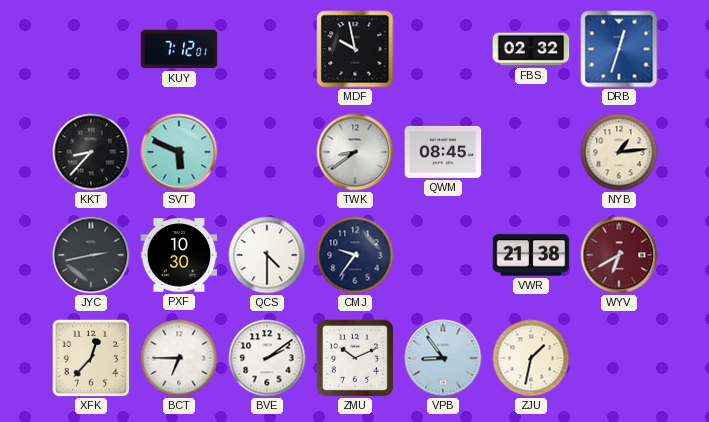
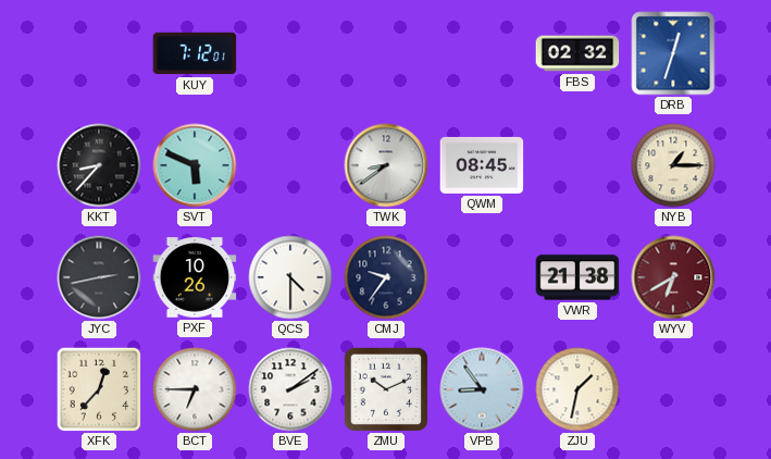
MDF: 9:58 -> none
NYB: 1:14 -> 1:15
PXF: 10:30 -> 10:26
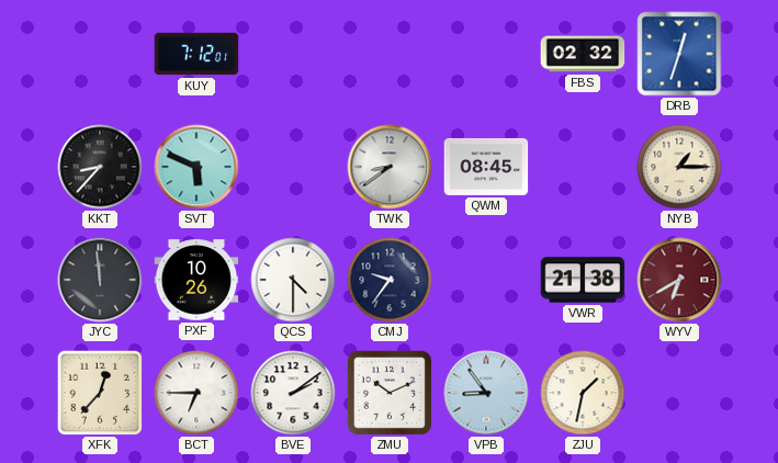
JYC: 2:43 -> 11:59
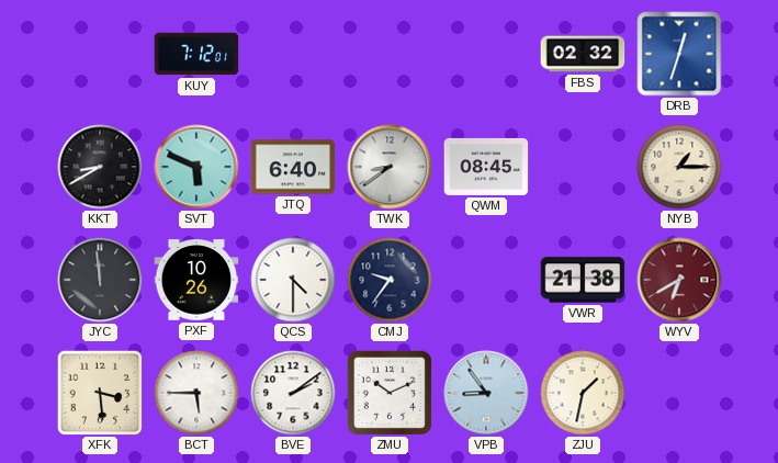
KKT: 8:37 -> 8:40
JTQ: none -> 6:40
XFK: 12:37 -> 3:29
BCT: 6:45 -> 5:45
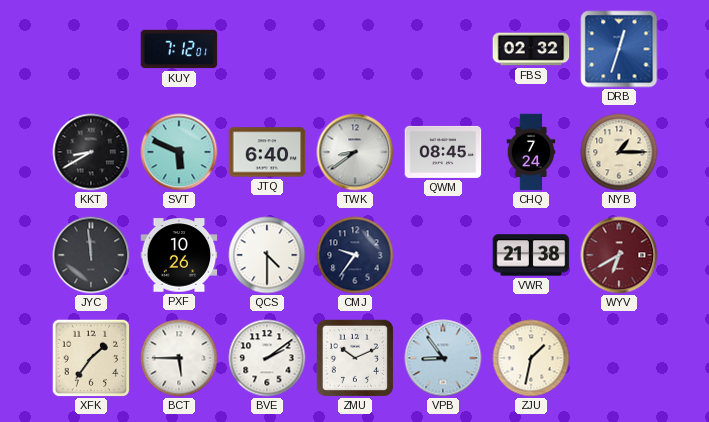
CHQ: none -> 7:24
XFK: 3:29 -> 1:36
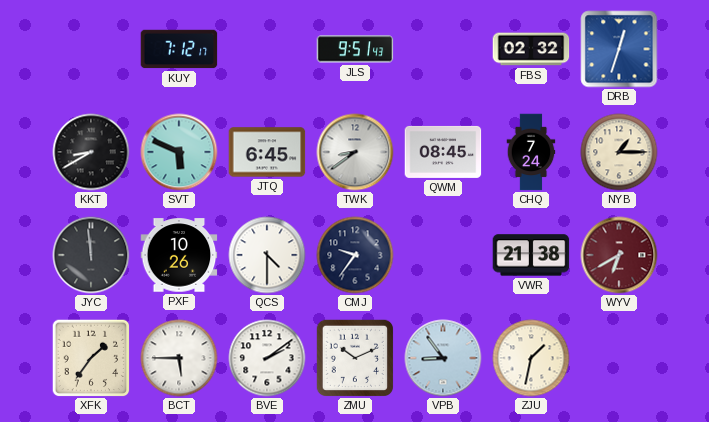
KUY: 7:12:01 -> 7:12:17
JLS: none -> 9:51
JTQ: 6:40 -> 6:45
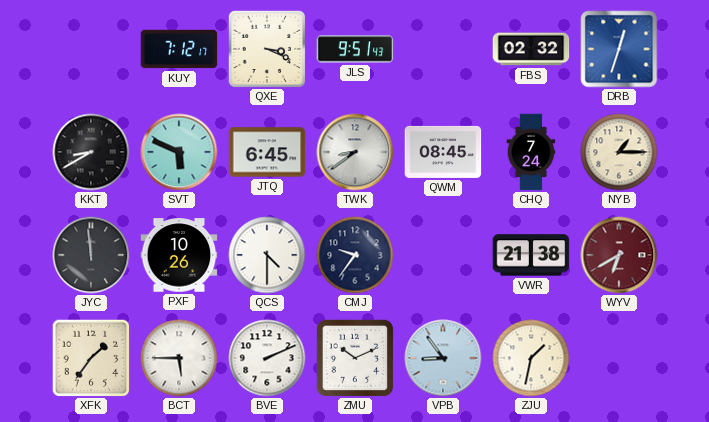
QXE: none -> 3:19
BVE: 2:09 -> 2:11
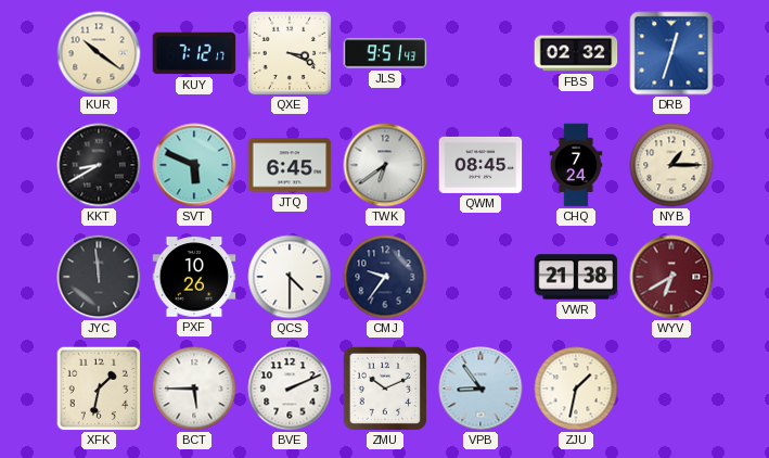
KUR: none -> 10:21
TWK: 8:39 -> 6:39
XFK: 1:36 -> 1:32
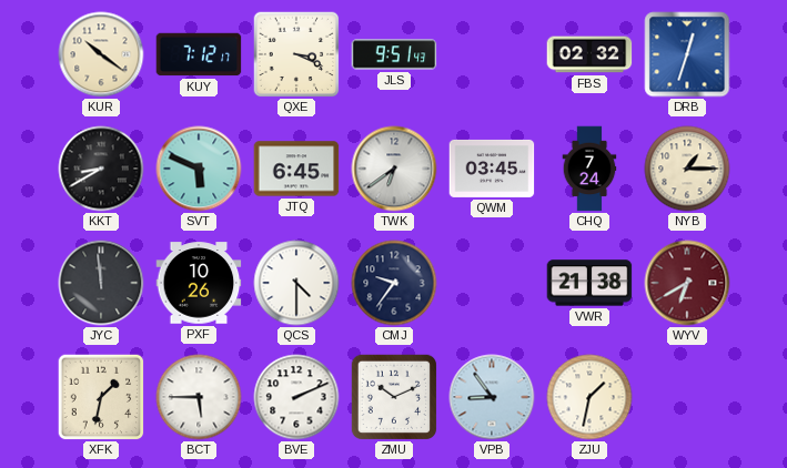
QWM: 08:45 -> 03:45
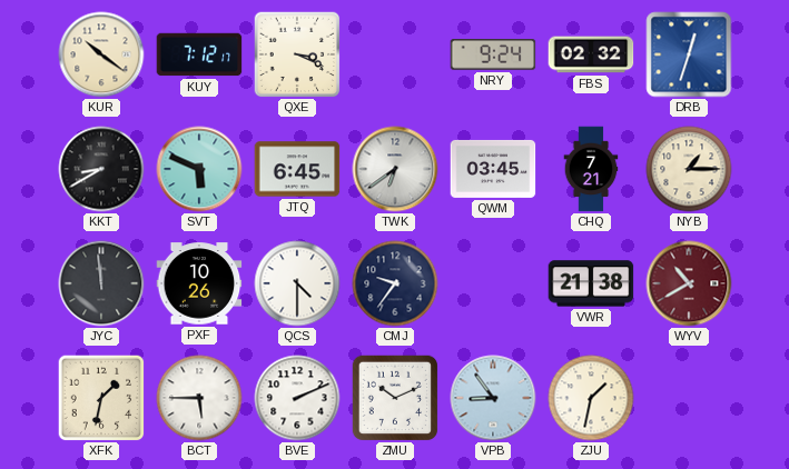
JLS: 9:51 -> none
NRY: none -> 9:24
CHQ: 7:24 -> 7:21
WYV: 6:40 -> 10:40
